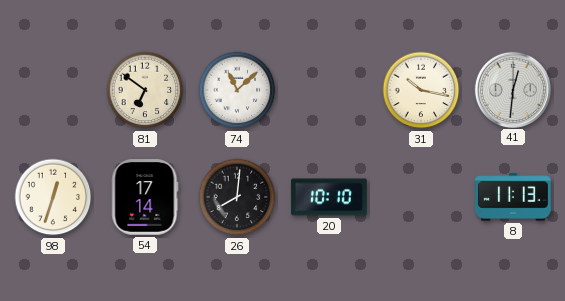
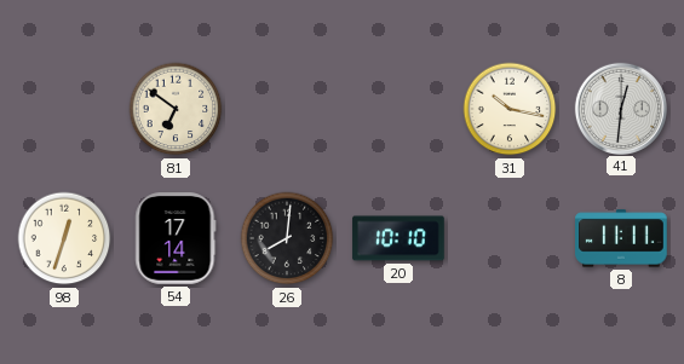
74: 11:08 -> none
8: 11:13 -> 11:11
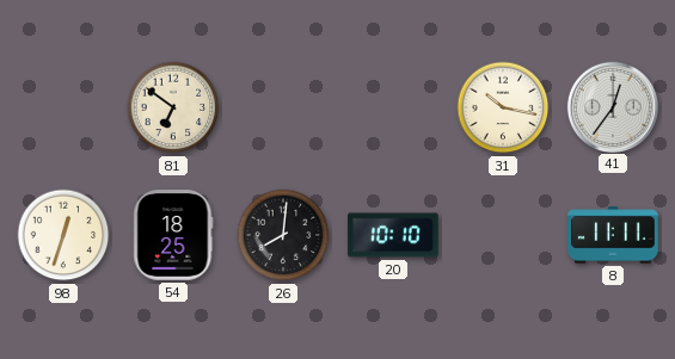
41: 12:31 -> 12:36
54: 17:14 -> 18:25
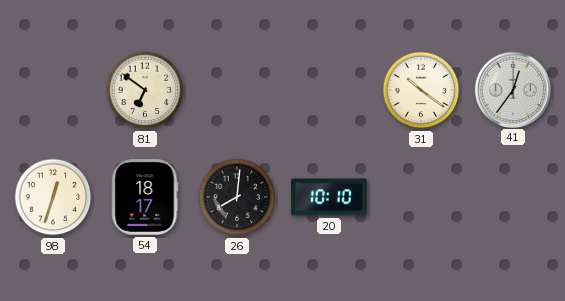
31: 10:17 -> 10:21
54: 18:25 -> 18:17
8: 11:11 -> none
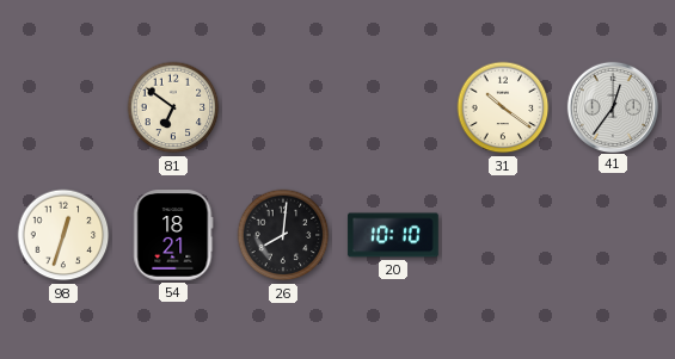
54: 18:17 -> 18:21
